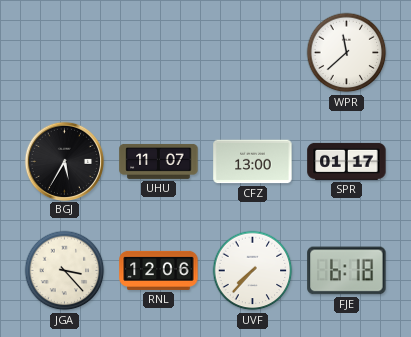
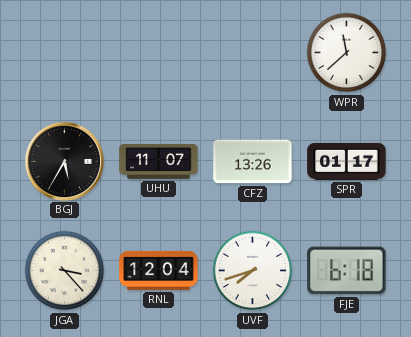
CFZ: 13:00 -> 13:26
RNL: 12:06 -> 12:04
UVF: 7:37 -> 7:42
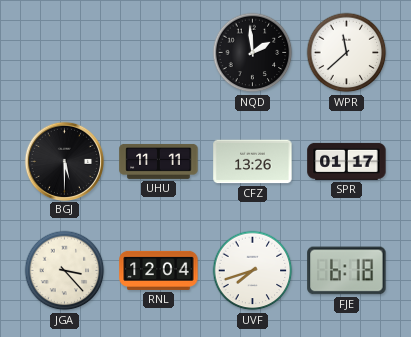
NQD: none -> 1:59
BGJ: 5:35 -> 5:30
UHU: 11:07 -> 11:11
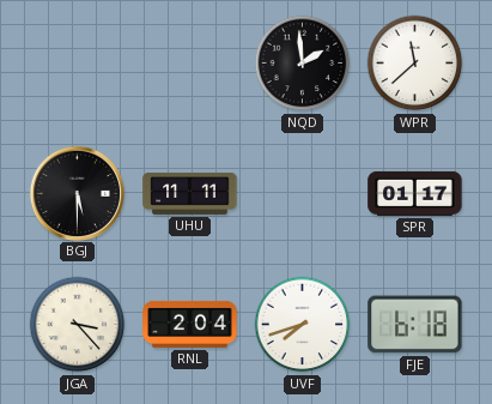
CFZ: 13:26 -> none
RNL: 12:04 -> 2:04
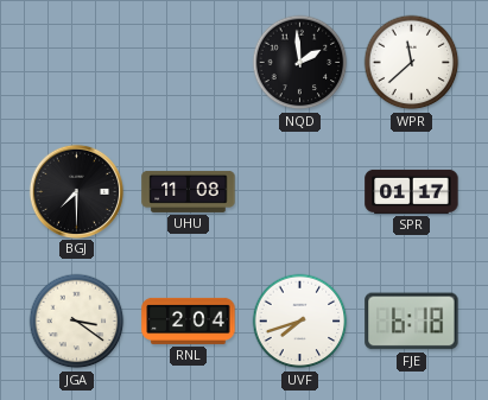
BGJ: 5:30 -> 7:30
UHU: 11:11 -> 11:08
JGA: 3:23 -> 3:21
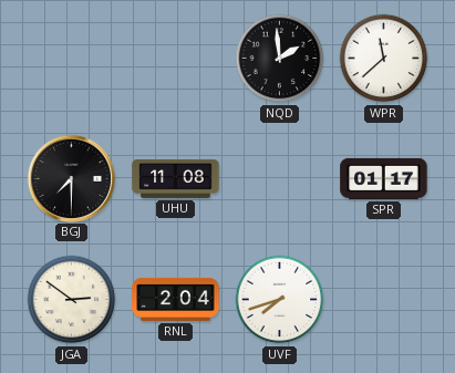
JGA: 3:21 -> 2:51
FJE: 6:18 -> none
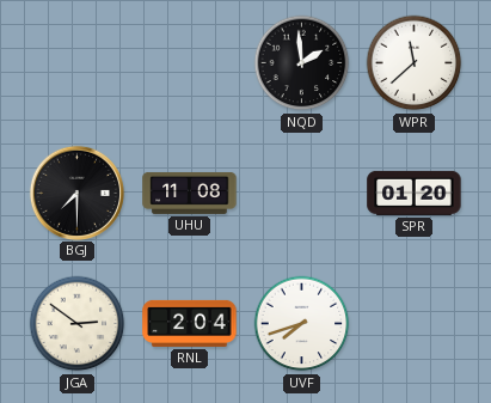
SPR: 01:17 -> 01:20
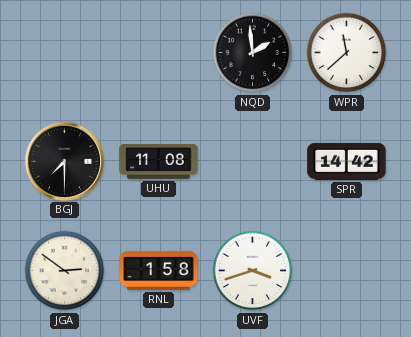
SPR: 01:20 -> 14:42
RNL: 2:04 -> 1:58
UVF: 7:42 -> 3:42
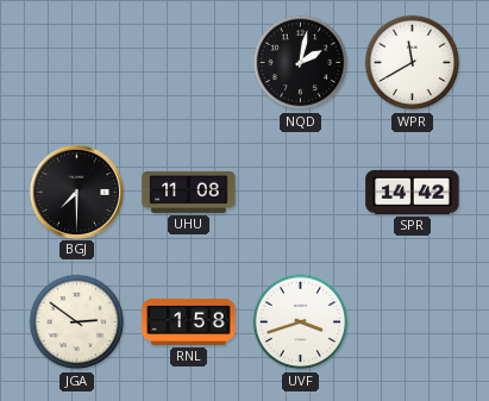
NQD: 1:59 -> 2:02
WPR: 11:38 -> 11:40
